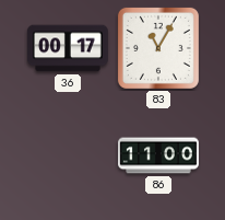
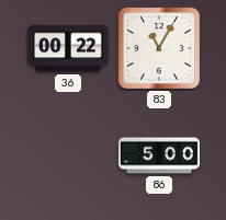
36: 00:17 -> 00:22
86: 11:00 -> 5:00
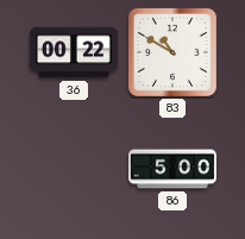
83: 11:05 -> 10:50
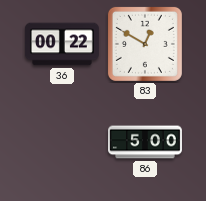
83: 10:50 -> 12:50
